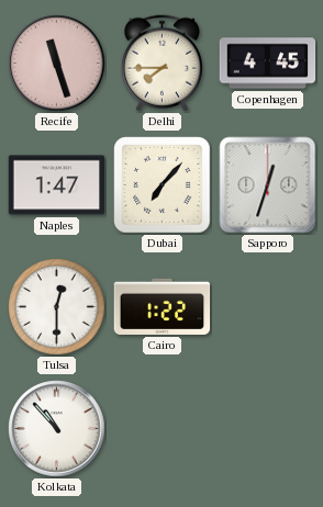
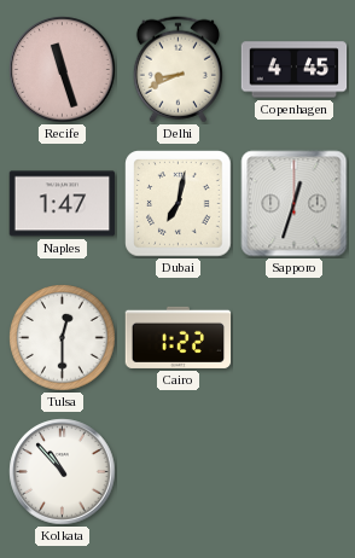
Delhi: 7:45 -> 8:41
Dubai: 7:07 -> 7:02
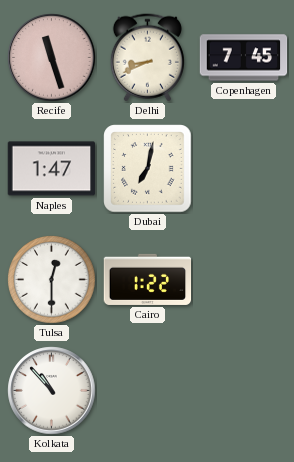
Copenhagen: 4:45 -> 7:45
Sapporo: 12:33 -> none
